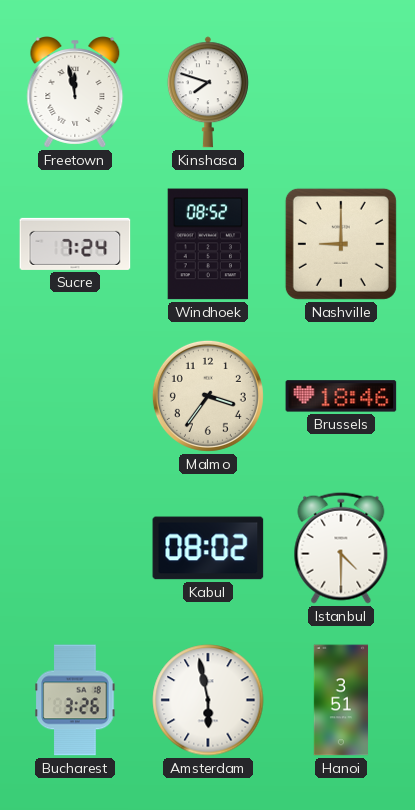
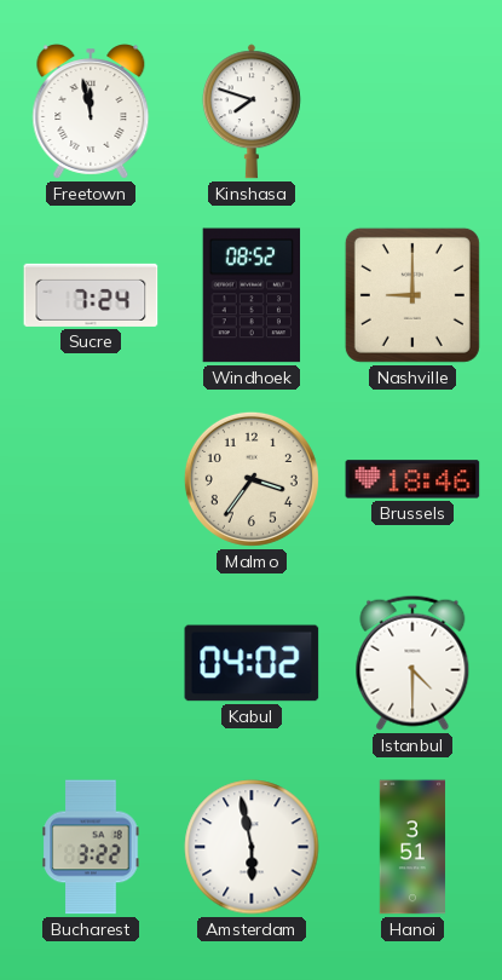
Kabul: 08:02 -> 04:02
Bucharest: 3:26 -> 3:22
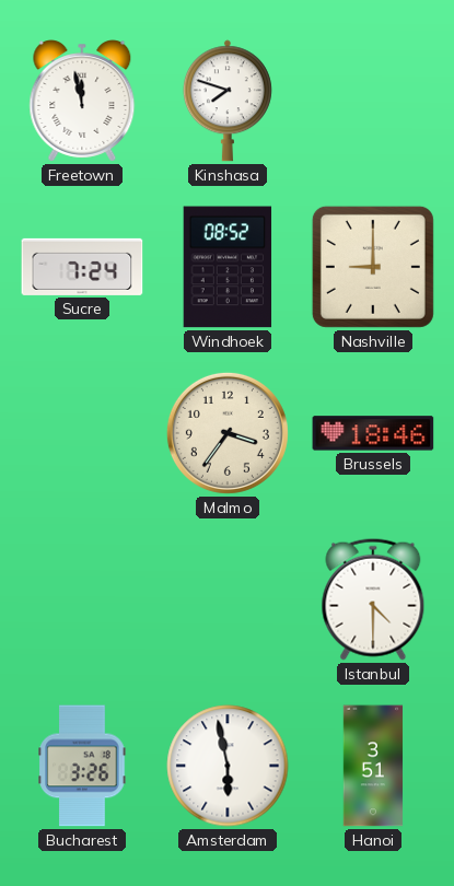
Kabul: 04:02 -> none
Bucharest: 3:22 -> 3:26
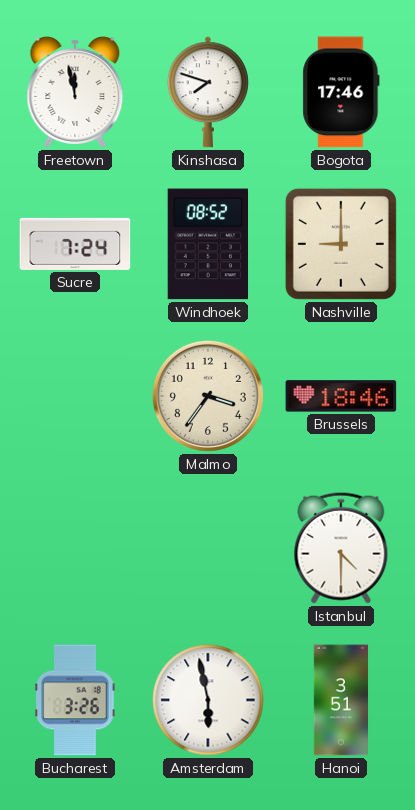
Bogota: none -> 17:46
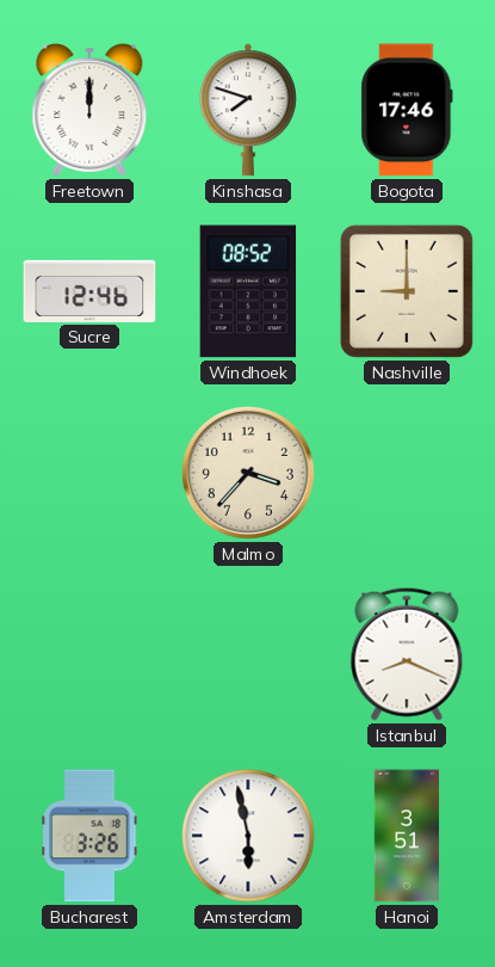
Freetown: 11:58 -> 12:00
Sucre: 7:24 -> 12:46
Malmo: 3:36 -> 3:37
Brussels: 18:46 -> none
Istanbul: 4:30 -> 8:19
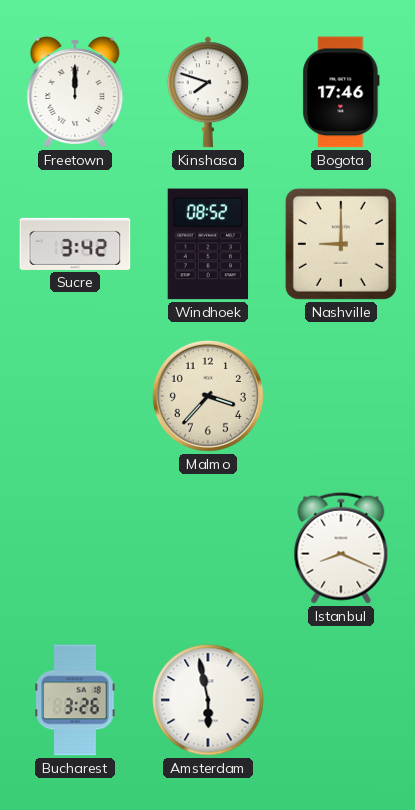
Sucre: 12:46 -> 3:42
Hanoi: 3:51 -> none
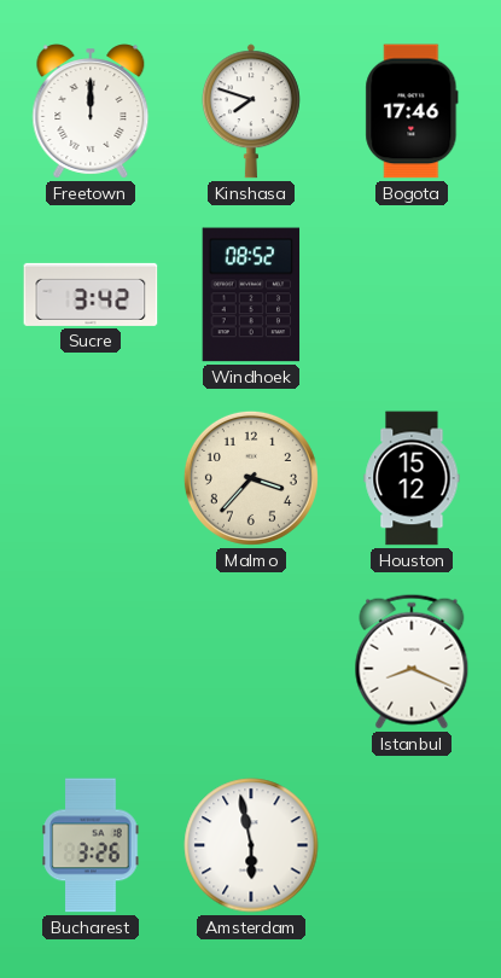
Nashville: 9:00 -> none
Houston: none -> 15:12
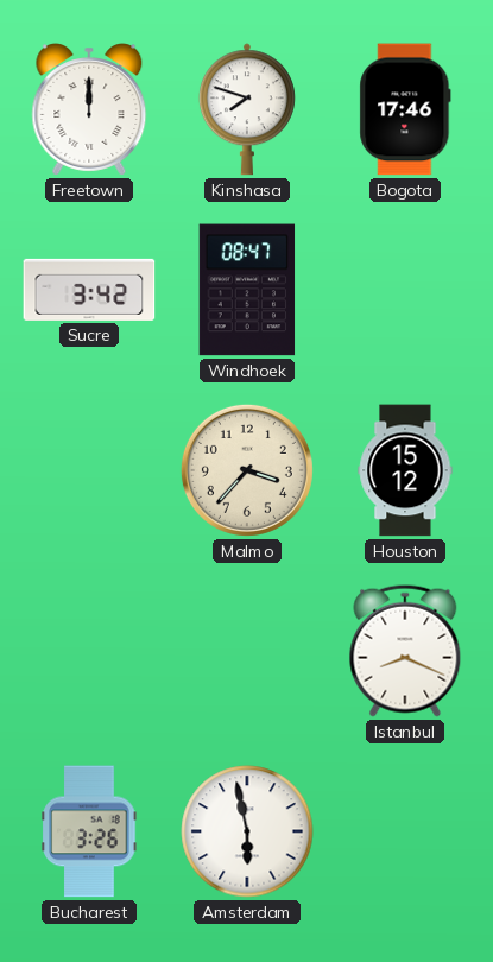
Windhoek: 08:52 -> 08:47
